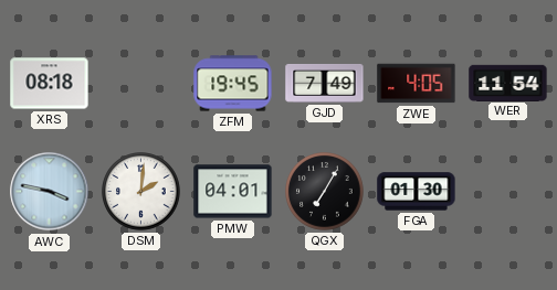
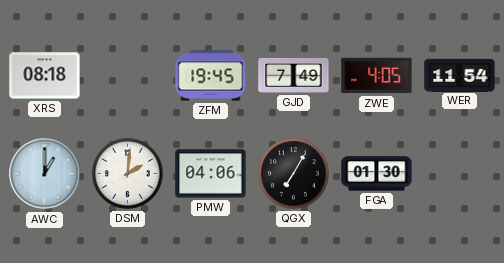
AWC: 3:47 -> 1:00
PMW: 04:01 -> 04:06
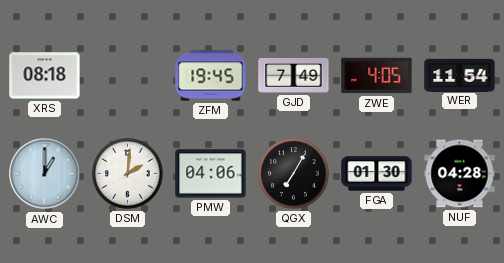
NUF: none -> 04:28
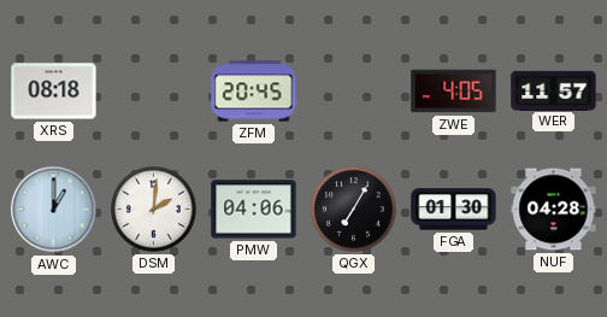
ZFM: 19:45 -> 20:45
GJD: 7:49 -> none
WER: 11:54 -> 11:57
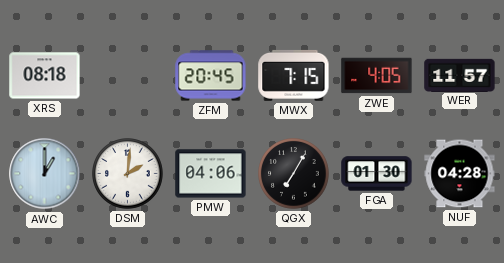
MWX: none -> 7:15
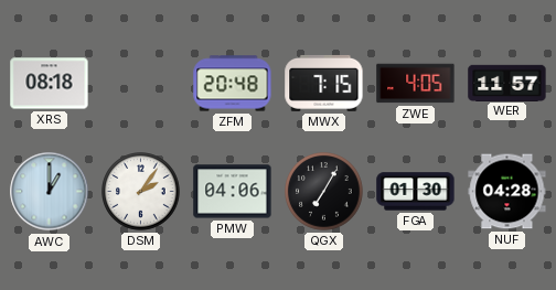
ZFM: 20:45 -> 20:48
DSM: 2:01 -> 2:06
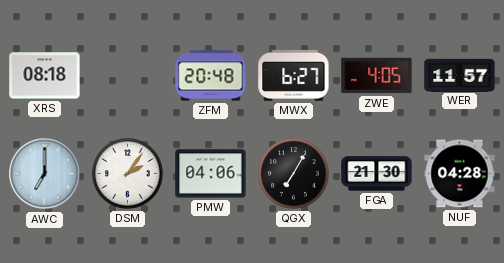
MWX: 7:15 -> 6:27
AWC: 1:00 -> 7:00
FGA: 01:30 -> 21:30
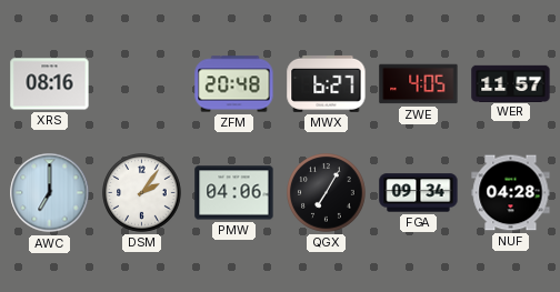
XRS: 08:18 -> 08:16
FGA: 21:30 -> 09:34
